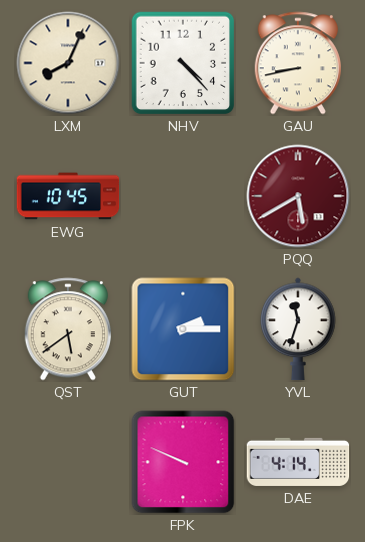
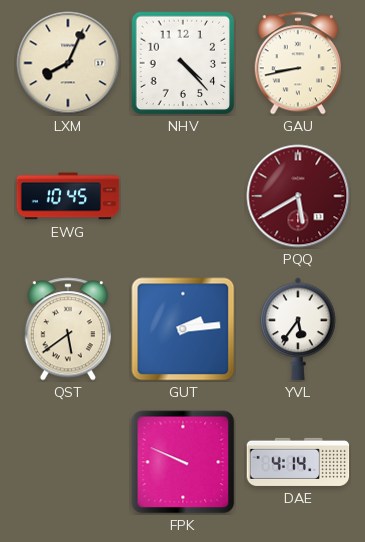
GUT: 2:15 -> 2:14
YVL: 11:33 -> 5:36
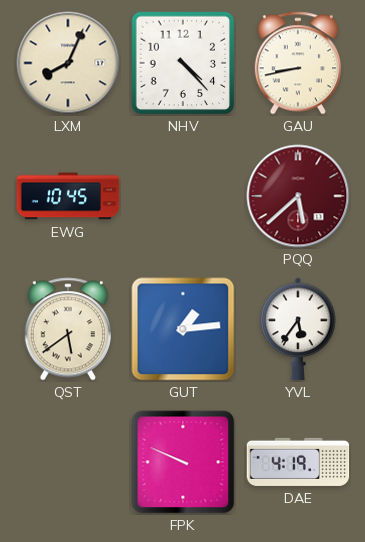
PQQ: 5:40 -> 5:38
GUT: 2:14 -> 1:14
DAE: 4:14 -> 4:19
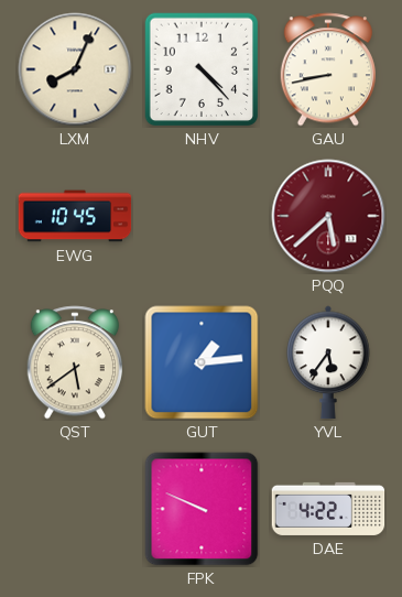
DAE: 4:19 -> 4:22
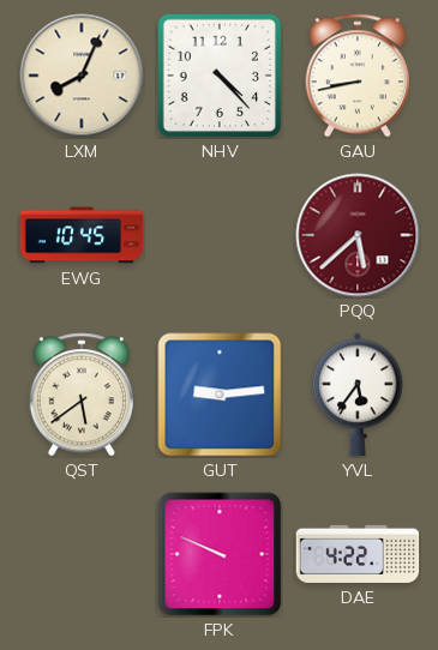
GUT: 1:14 -> 9:14
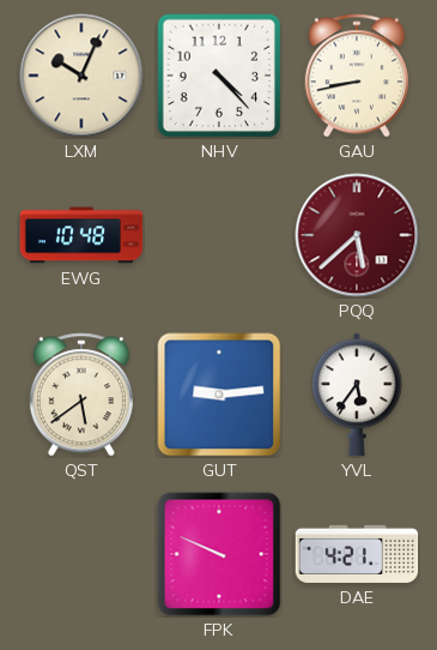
LXM: 8:04 -> 10:04
EWG: 10:45 -> 10:48
DAE: 4:22 -> 4:21
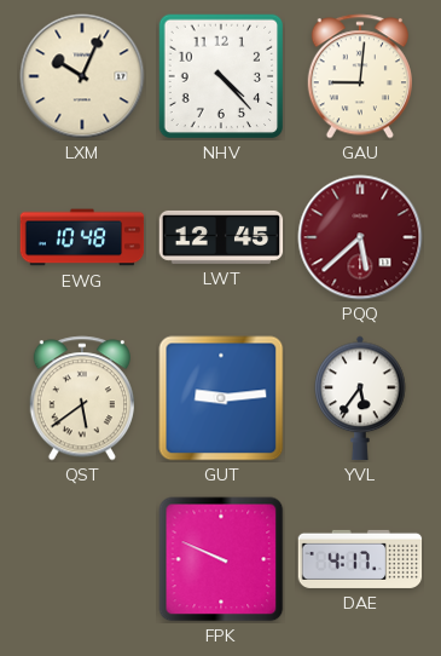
GAU: 8:43 -> 9:01
LWT: none -> 12:45
DAE: 4:21 -> 4:17
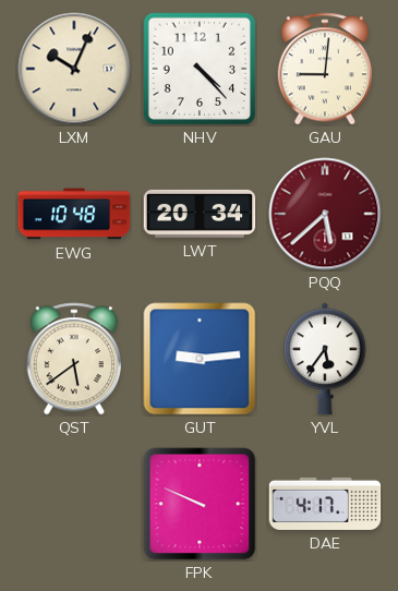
LWT: 12:45 -> 20:34
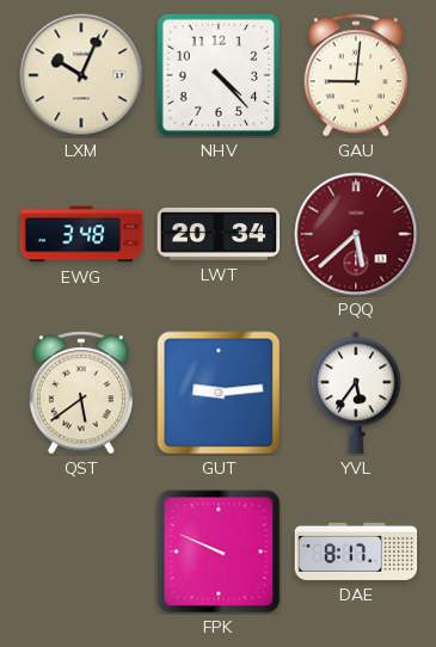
EWG: 10:48 -> 3:48
DAE: 4:17 -> 8:17
